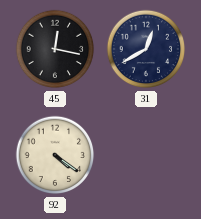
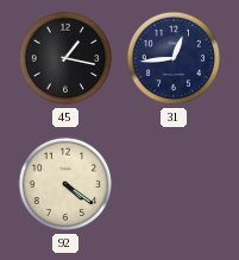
45: 12:17 -> 1:17
31: 12:40 -> 12:44
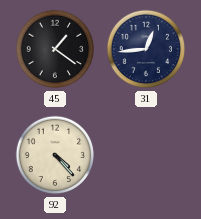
45: 1:17 -> 1:21
92: 4:21 -> 4:23
